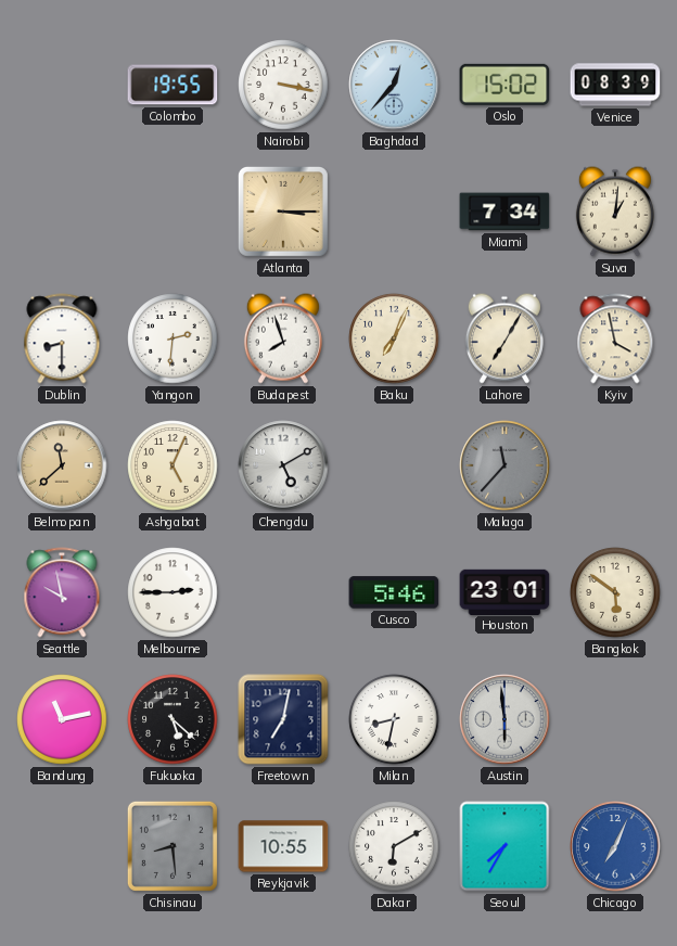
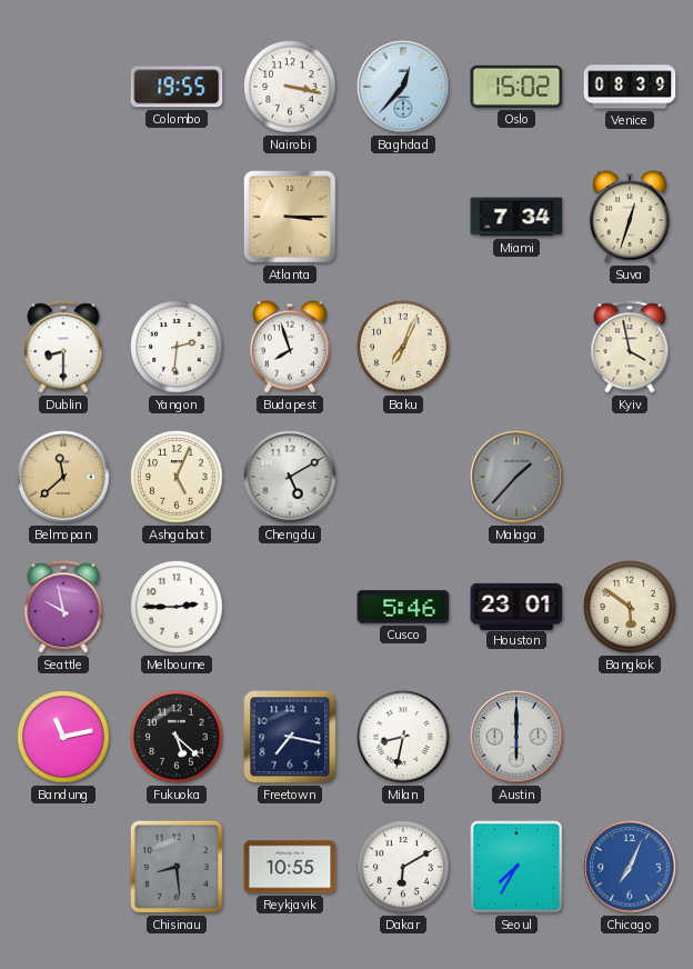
Suva: 1:01 -> 12:33
Lahore: 7:05 -> none
Malaga: 11:37 -> 1:37
Freetown: 7:02 -> 7:17
Austin: 5:59 -> 6:00
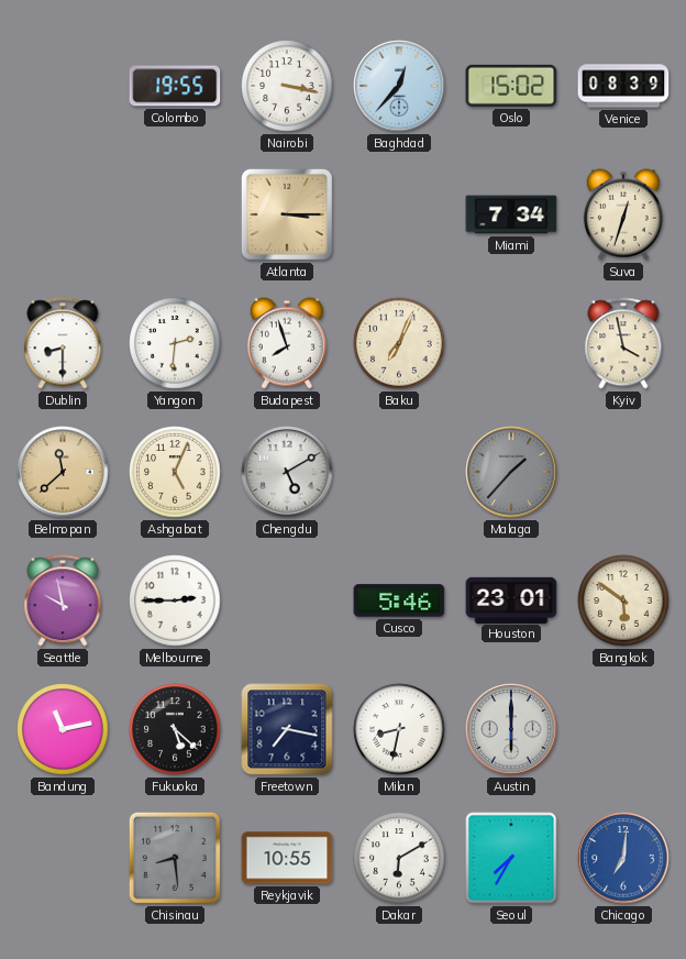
Chicago: 7:04 -> 7:01
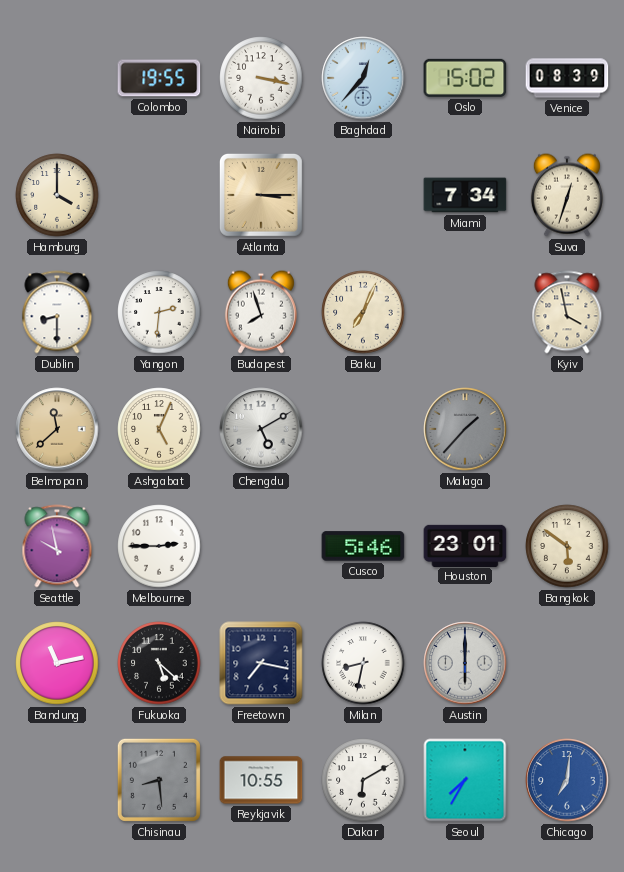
Hamburg: none -> 4:00
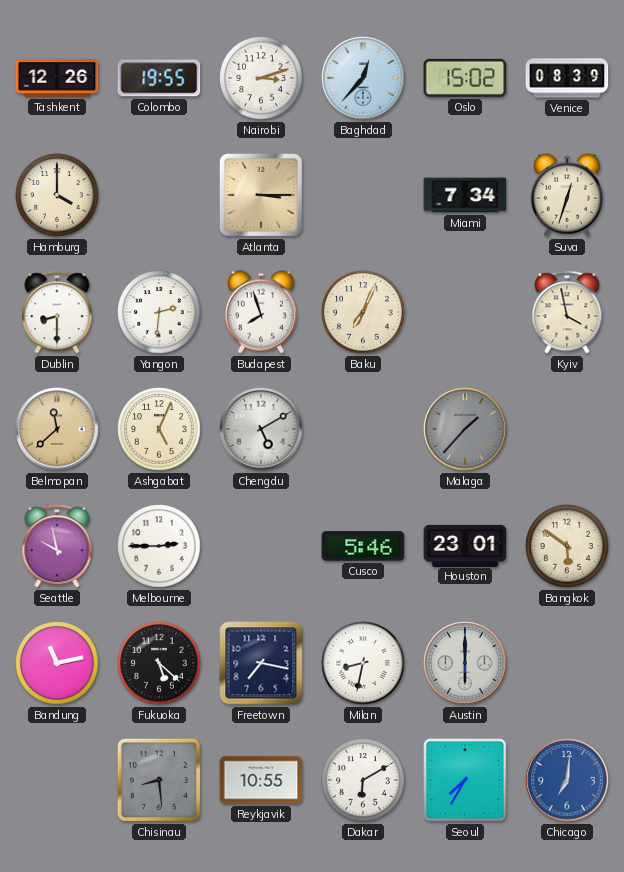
Tashkent: none -> 12:26
Nairobi: 3:17 -> 3:12
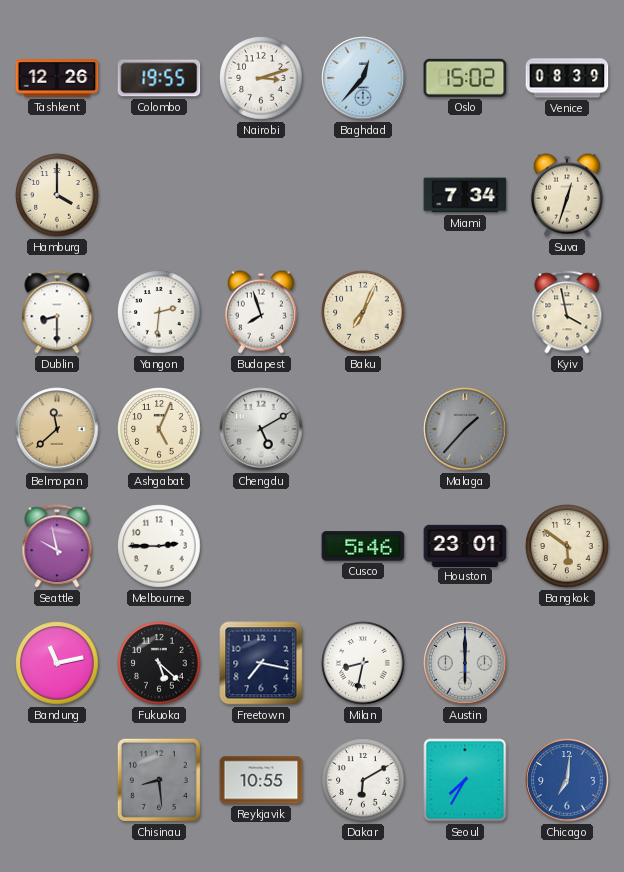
Atlanta: 3:15 -> none
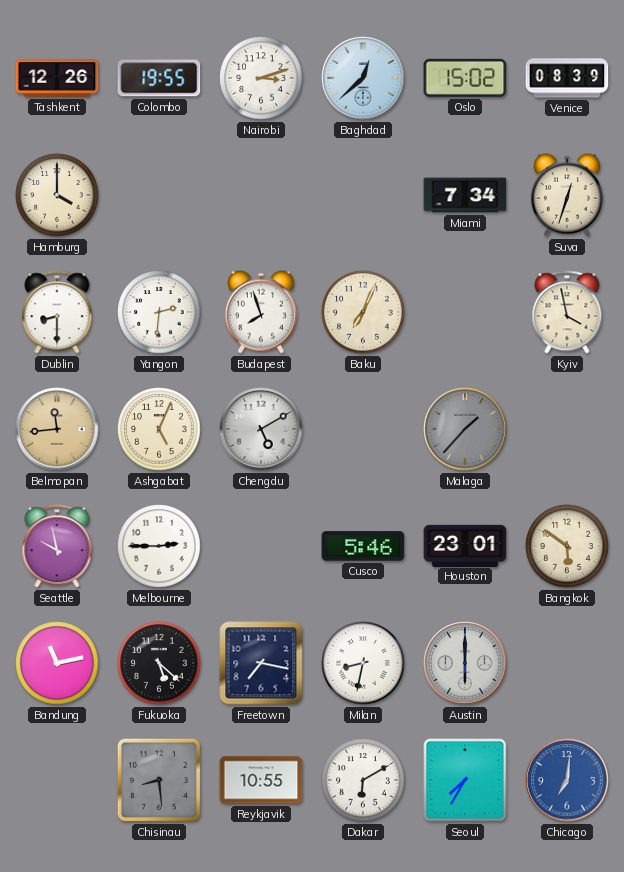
Baghdad: 12:37 -> 12:38
Belmopan: 11:38 -> 11:44
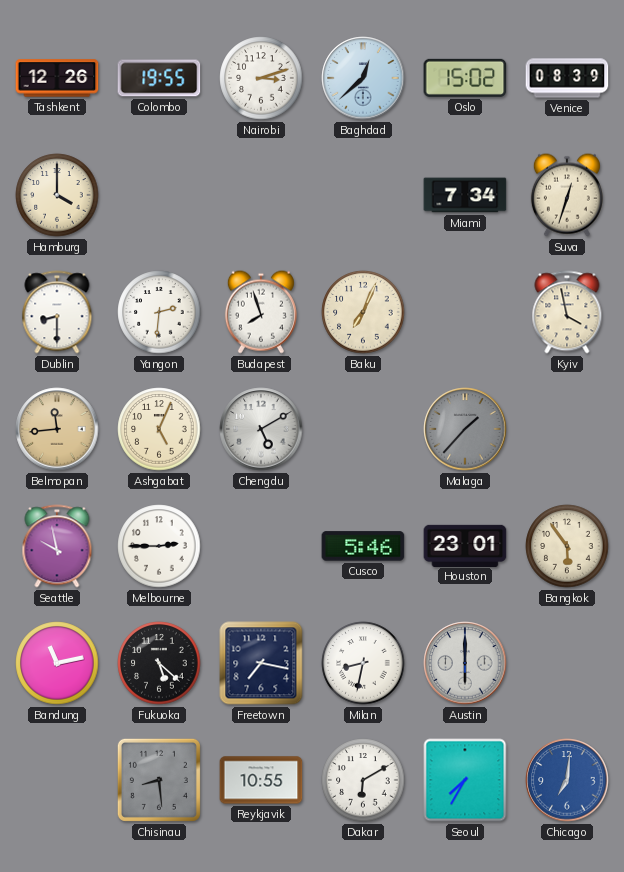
Bangkok: 5:51 -> 5:54
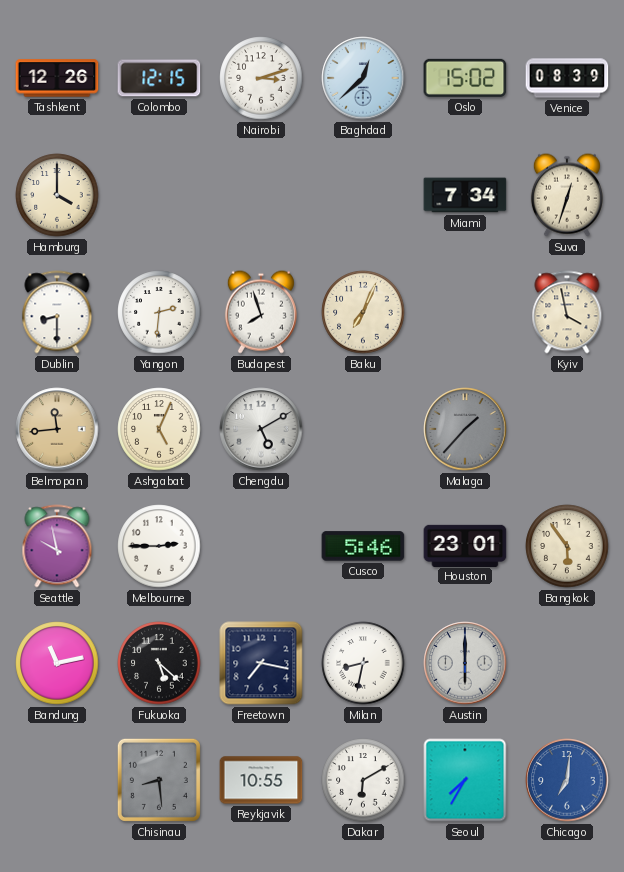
Colombo: 19:55 -> 12:15
